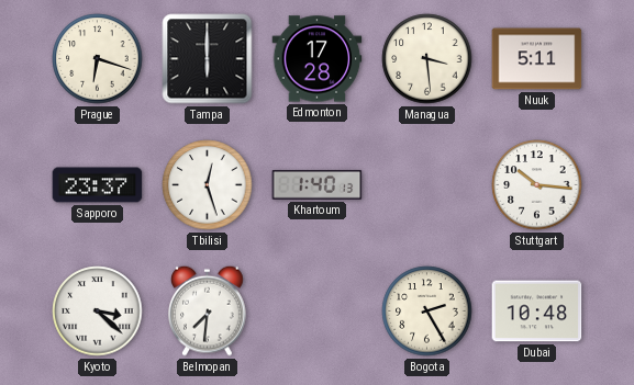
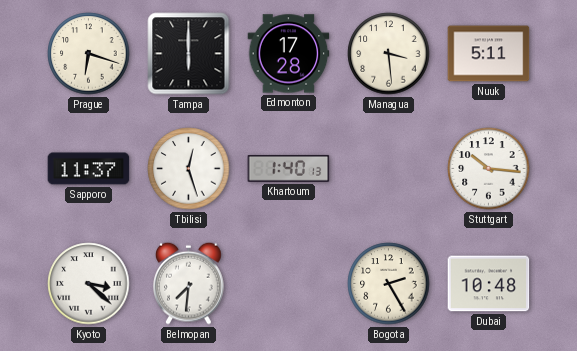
Sapporo: 23:37 -> 11:37
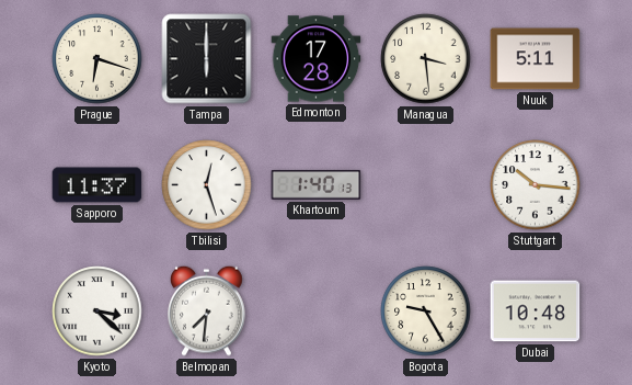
Bogota: 2:25 -> 9:25
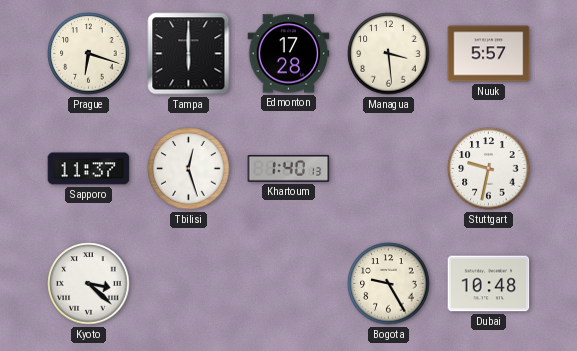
Nuuk: 5:11 -> 5:57
Stuttgart: 10:16 -> 9:32
Belmopan: 7:31 -> none
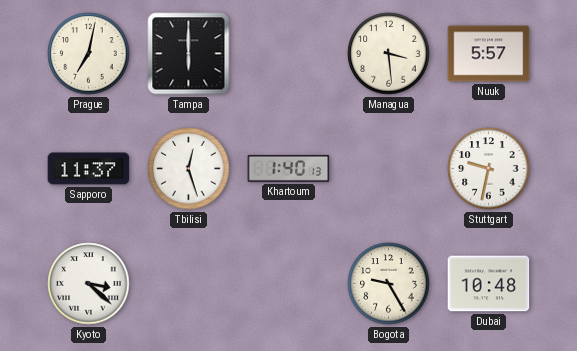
Prague: 6:18 -> 7:02
Edmonton: 17:28 -> none
